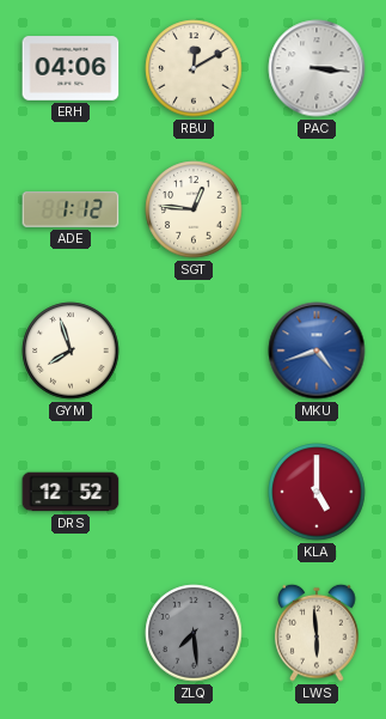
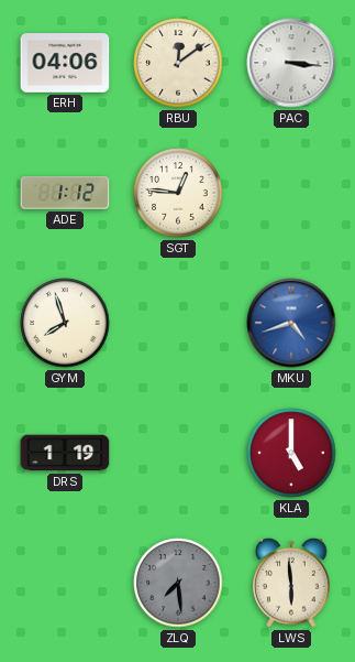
RBU: 12:10 -> 12:09
DRS: 12:52 -> 1:19
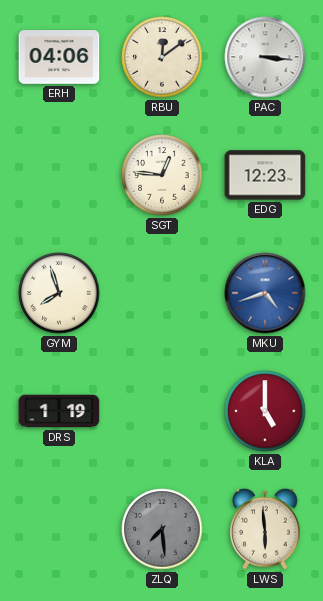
ADE: 1:12 -> none
EDG: none -> 12:23
